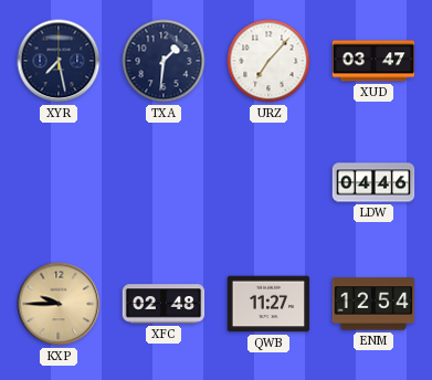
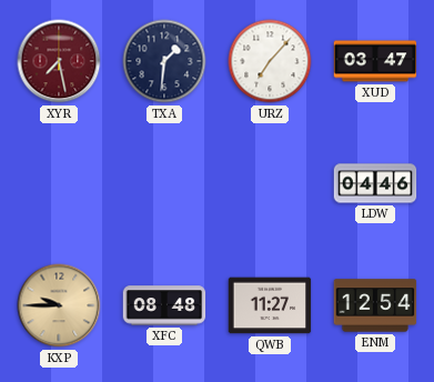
XYR dial: navy -> burgundy
XFC: 02:48 -> 08:48
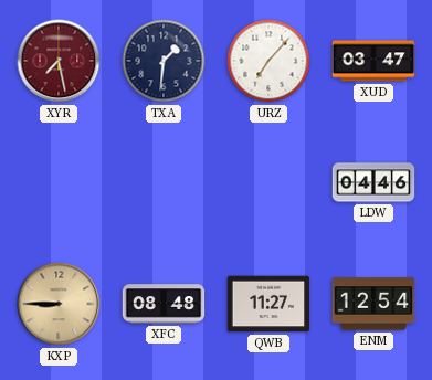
KXP: 9:45 -> 8:45
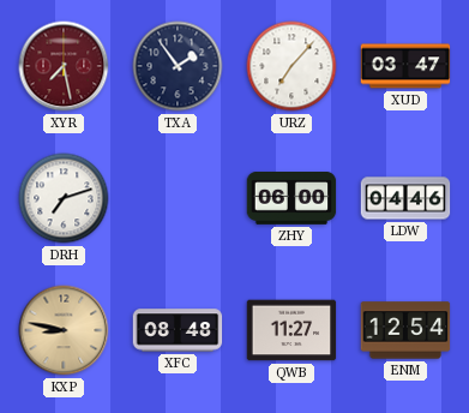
TXA: 1:31 -> 1:54
DRH: none -> 7:12
ZHY: none -> 06:00
KXP: 8:45 -> 8:47
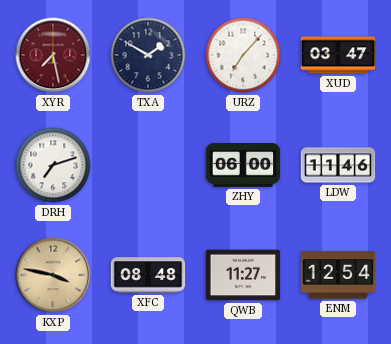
TXA: 1:54 -> 1:50
LDW: 04:46 -> 11:46
KXP: 8:47 -> 3:47
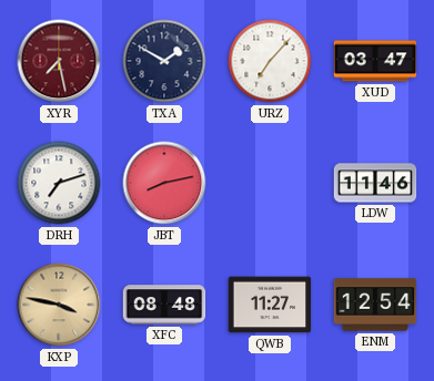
JBT: none -> 8:13
ZHY: 06:00 -> none
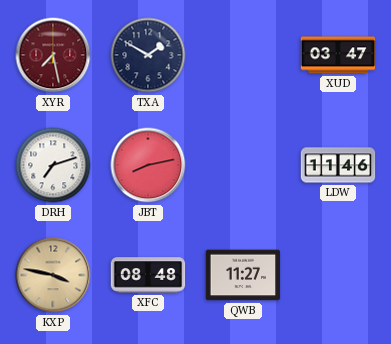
URZ: 7:07 -> none
ENM: 12:54 -> none
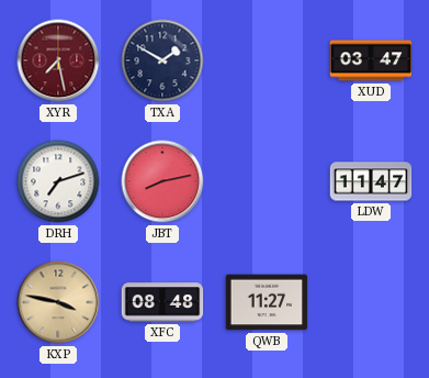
LDW: 11:46 -> 11:47
